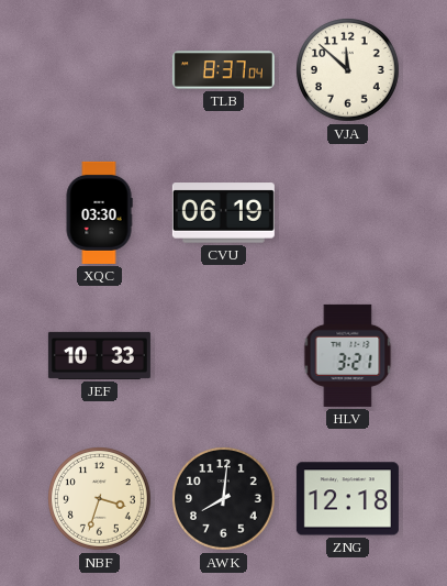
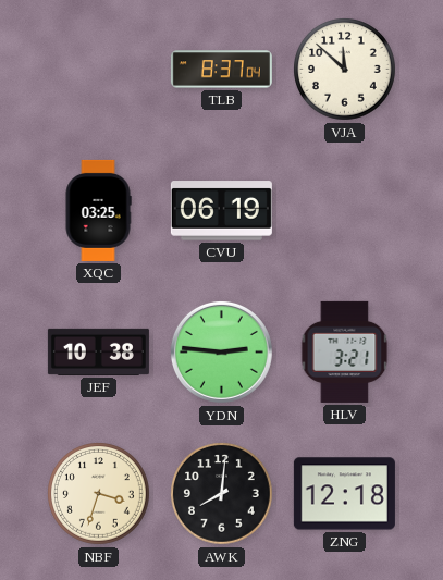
XQC: 03:30 -> 03:25
JEF: 10:33 -> 10:38
YDN: none -> 2:46
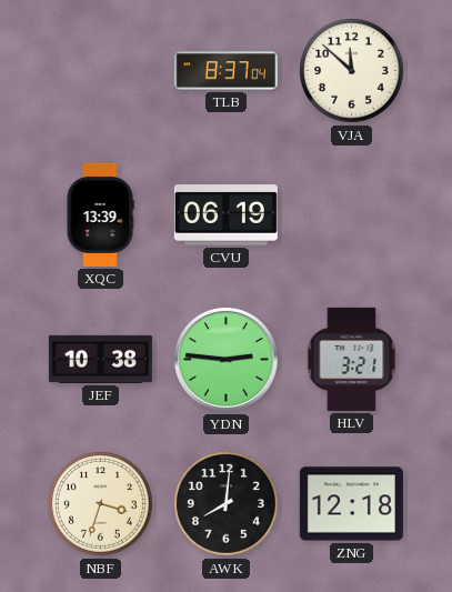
XQC: 03:25 -> 13:39
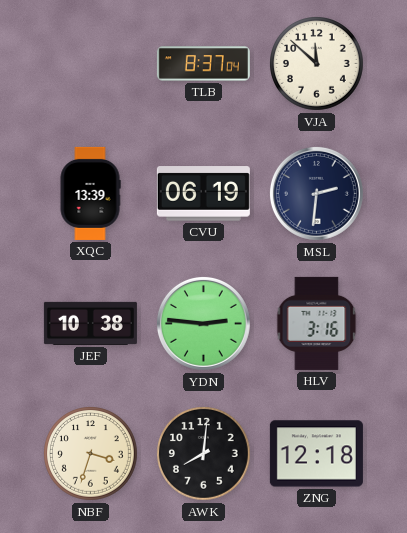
MSL: none -> 2:31
HLV: 3:21 -> 3:16
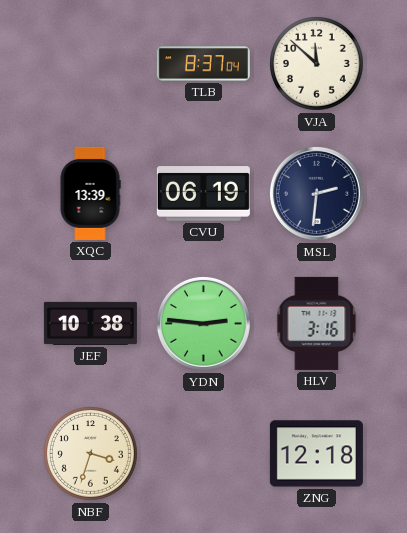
AWK: 8:01 -> none
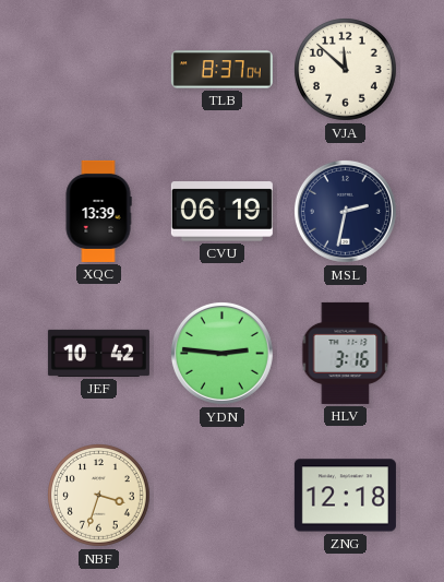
MSL: 2:31 -> 2:32
JEF: 10:38 -> 10:42
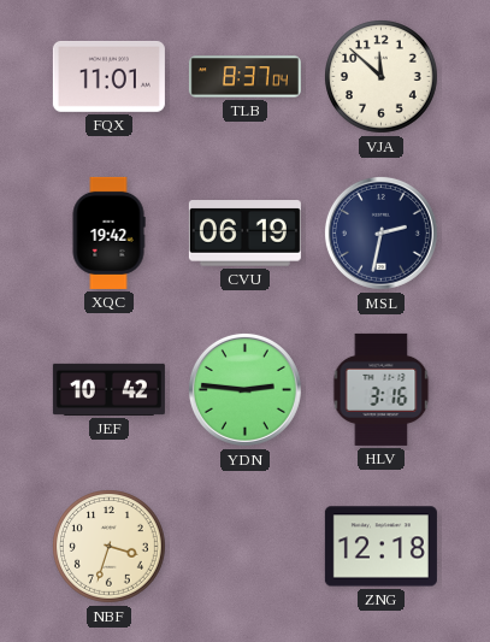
FQX: none -> 11:01
XQC: 13:39 -> 19:42
